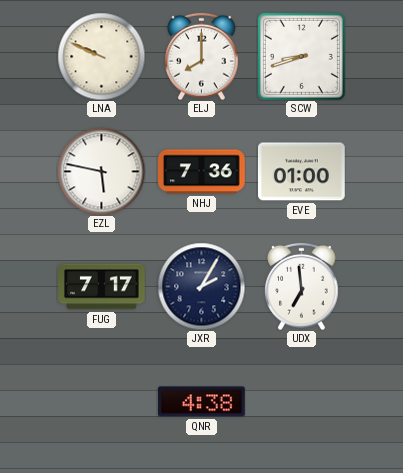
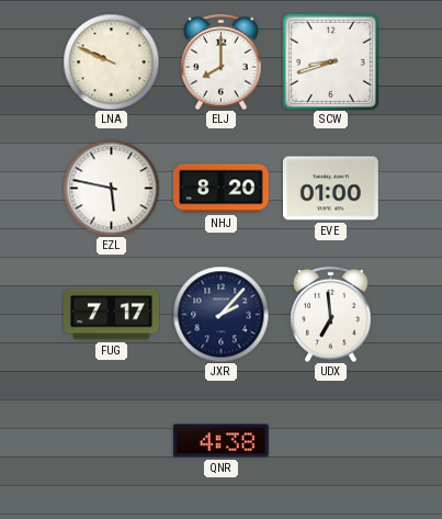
NHJ: 7:36 -> 8:20
JXR: 2:05 -> 2:07
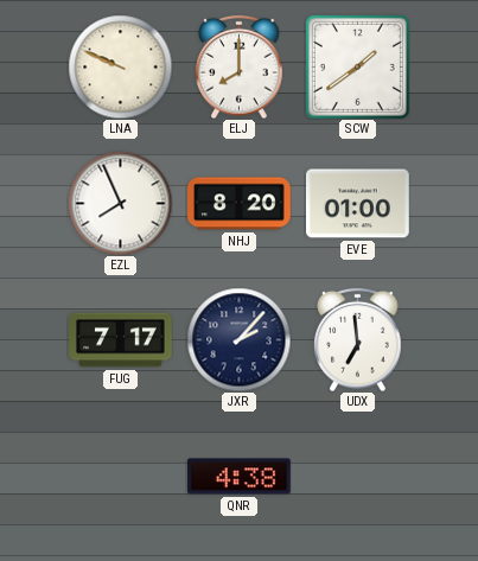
SCW: 8:42 -> 1:39
EZL: 5:47 -> 7:56
